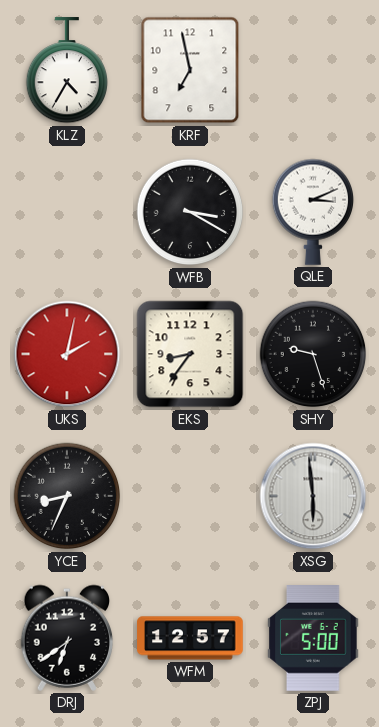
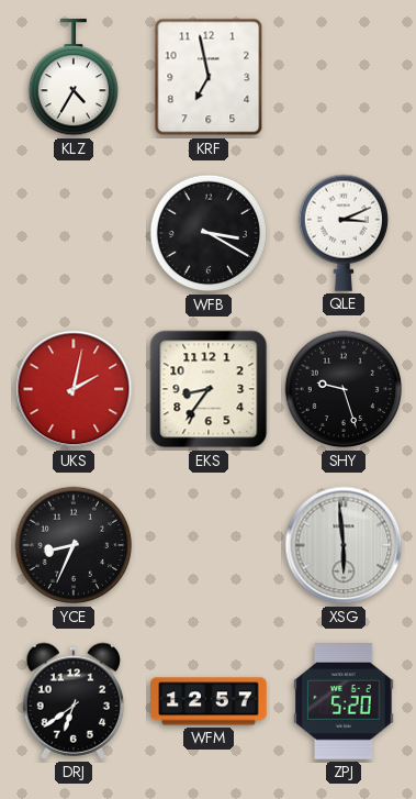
ZPJ: 5:00 -> 5:20
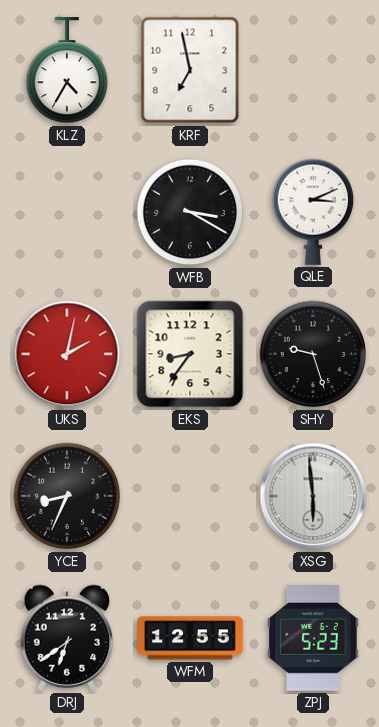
WFM: 12:57 -> 12:55
ZPJ: 5:20 -> 5:23
